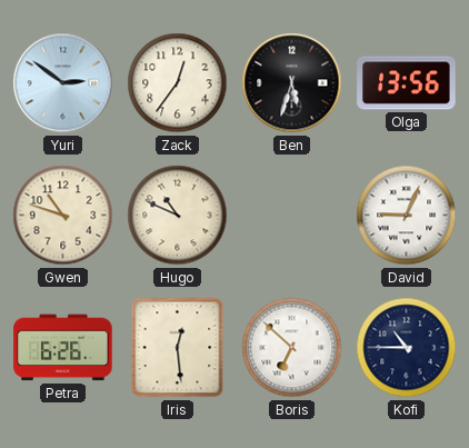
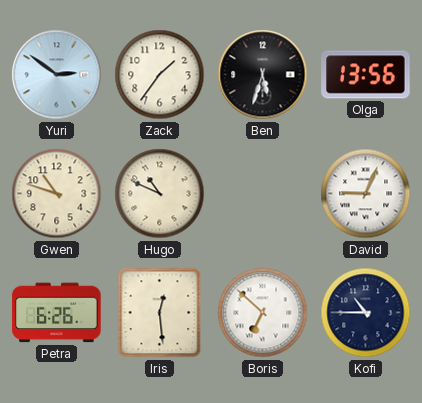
Zack: 12:36 -> 1:36
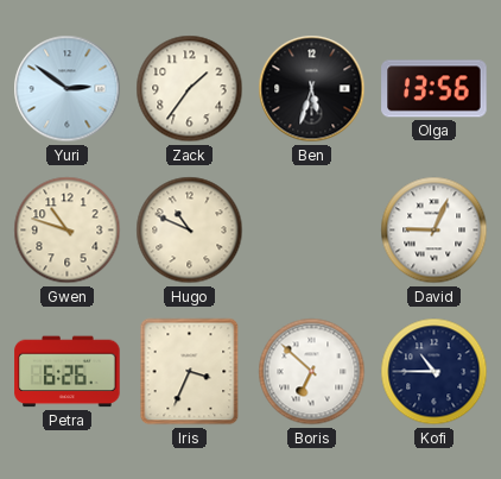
Iris: 12:29 -> 3:34
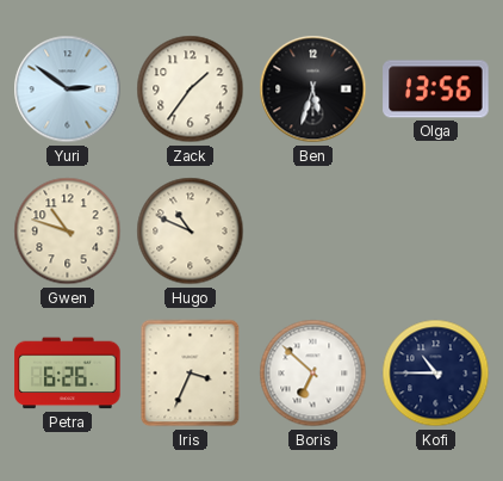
David: 9:04 -> none
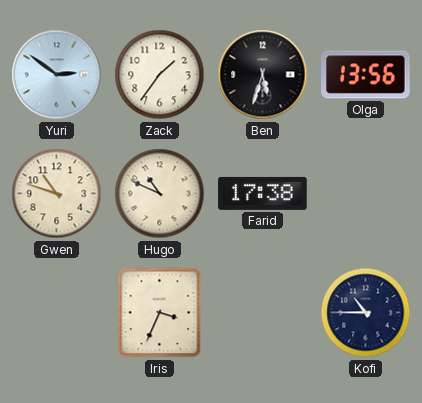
Farid: none -> 17:38
Petra: 6:26 -> none
Boris: 6:52 -> none
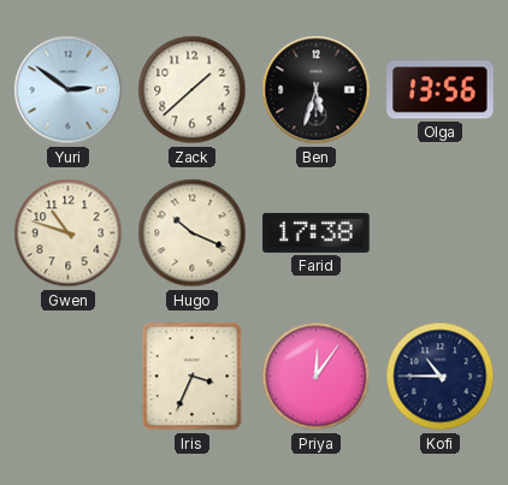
Zack: 1:36 -> 1:38
Hugo: 10:49 -> 10:19
Priya: none -> 12:06
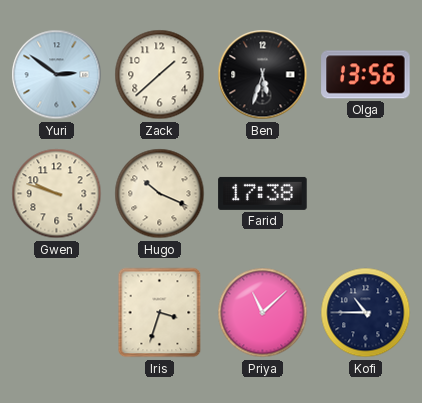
Gwen: 10:48 -> 9:48
Iris: 3:34 -> 3:33
Priya: 12:06 -> 11:08
